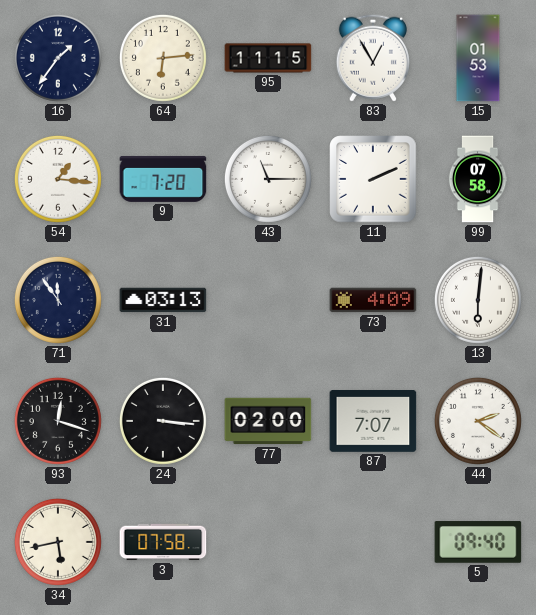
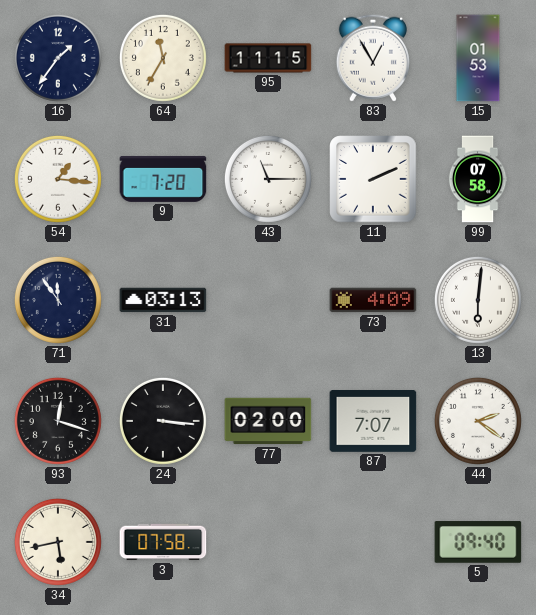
64: 6:14 -> 11:35
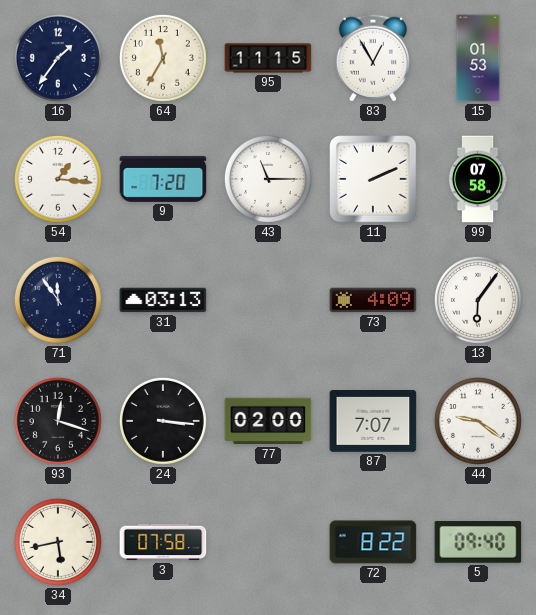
13: 6:01 -> 6:06
44: 2:21 -> 9:21
72: none -> 8:22
